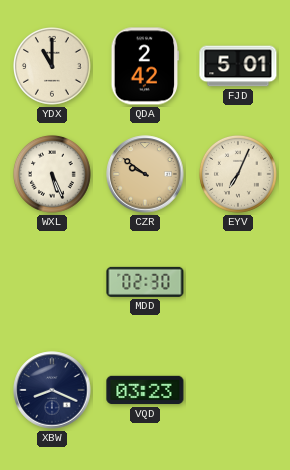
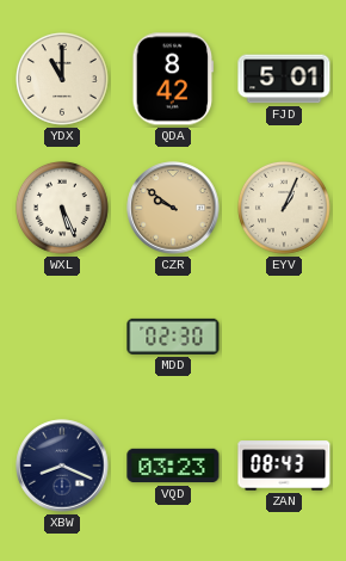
QDA: 2:42 -> 8:42
EYV: 7:04 -> 1:04
ZAN: none -> 08:43
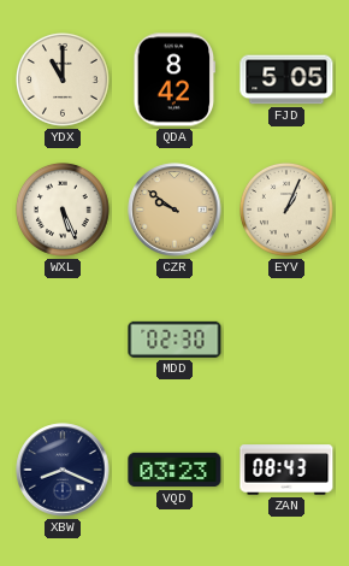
FJD: 5:01 -> 5:05
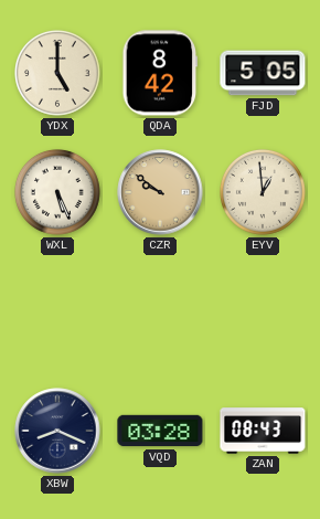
YDX: 11:00 -> 5:00
EYV: 1:04 -> 12:59
MDD: 02:30 -> none
VQD: 03:23 -> 03:28
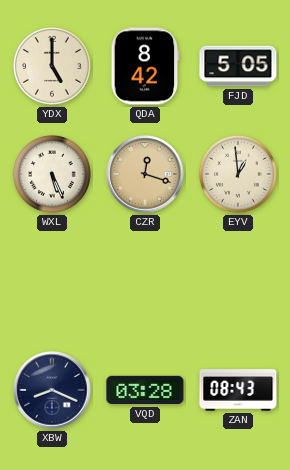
CZR: 9:51 -> 12:18
